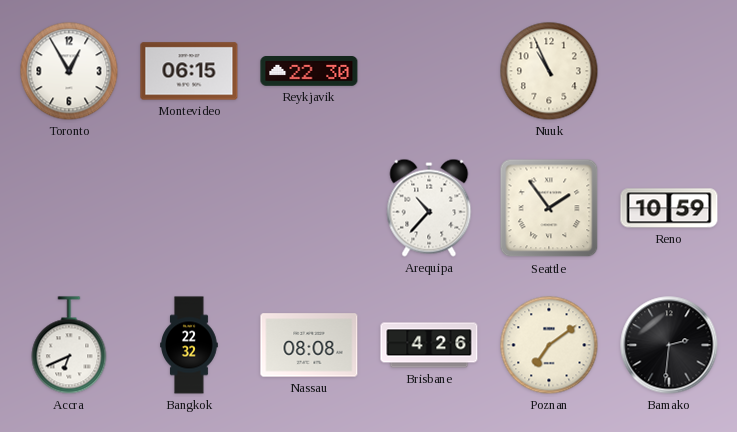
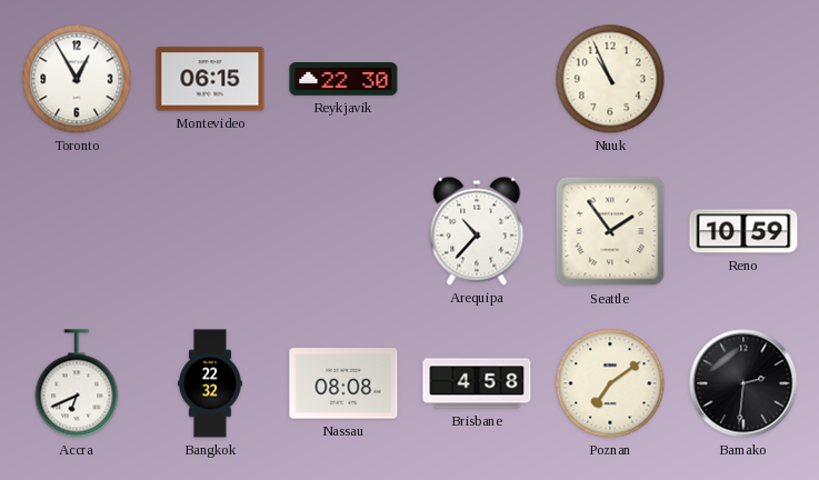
Brisbane: 4:26 -> 4:58
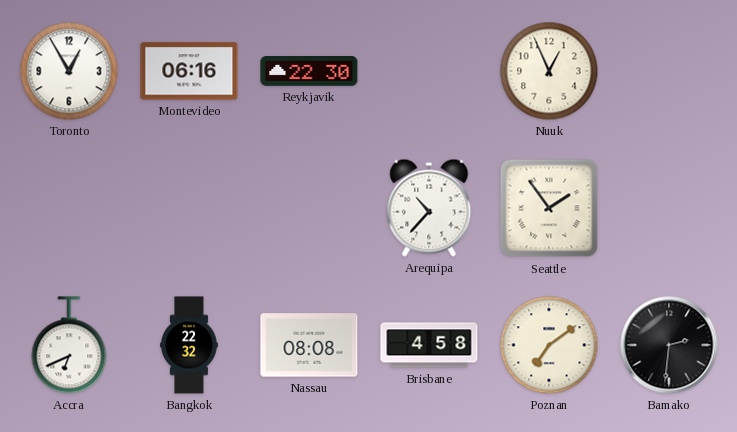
Montevideo: 06:15 -> 06:16
Nuuk: 10:56 -> 12:56
Reno: 10:59 -> none
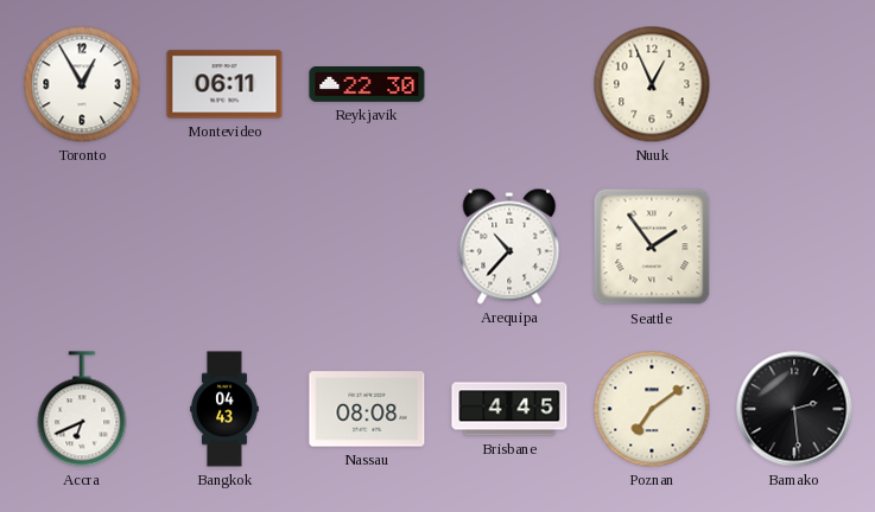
Montevideo: 06:16 -> 06:11
Bangkok: 22:32 -> 04:43
Brisbane: 4:58 -> 4:45
Bamako: 2:31 -> 2:29
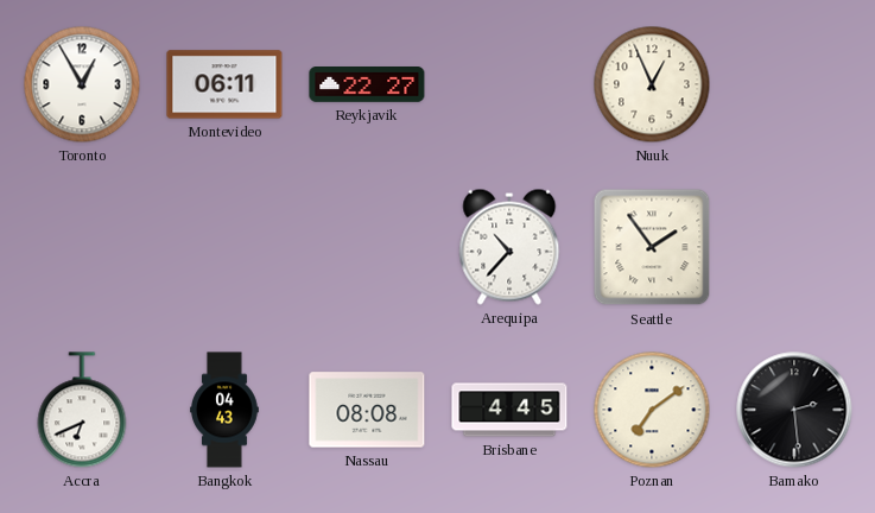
Reykjavik: 22:30 -> 22:27
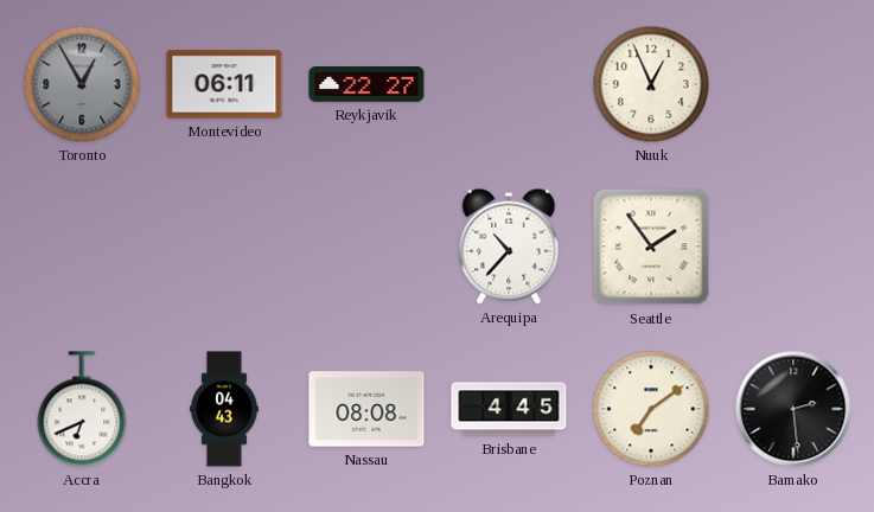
Toronto dial: white -> grey
